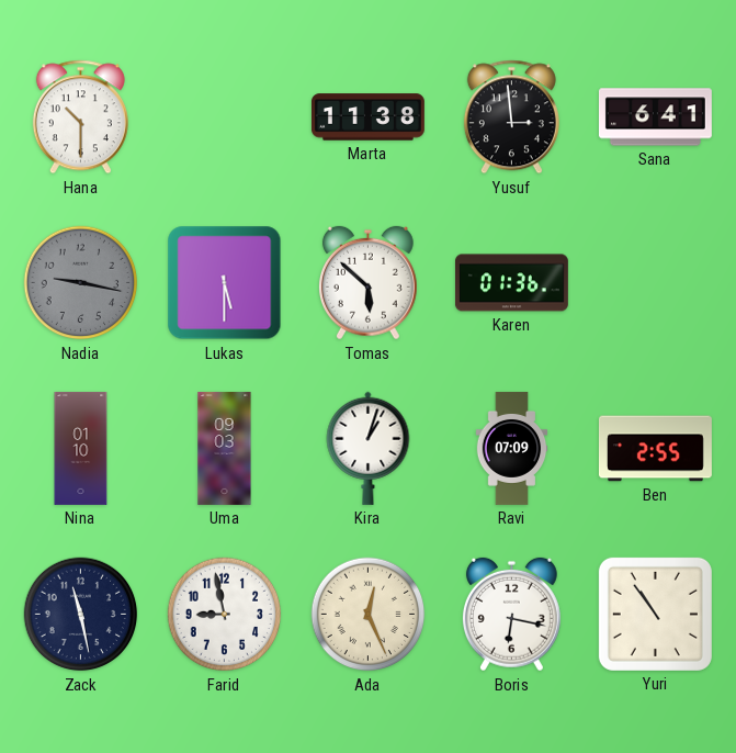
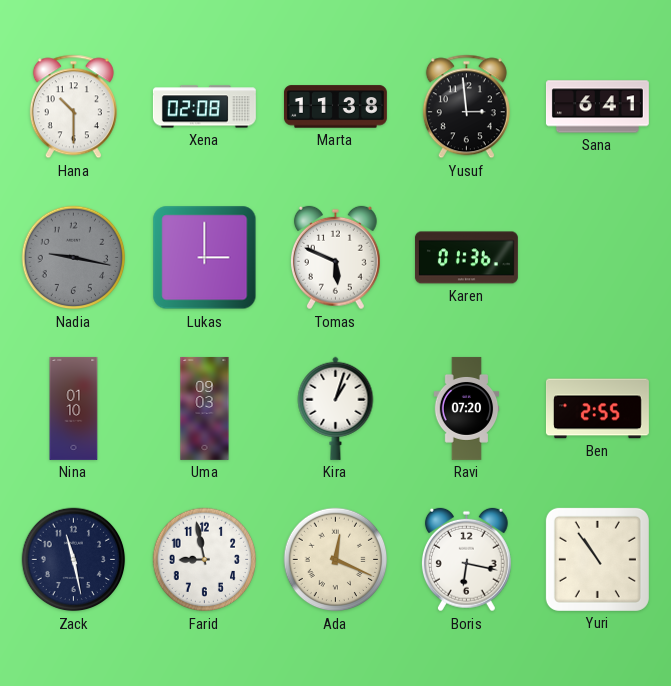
Xena: none -> 02:08
Lukas: 5:30 -> 3:00
Tomas: 5:52 -> 5:49
Ravi: 07:09 -> 07:20
Ada: 12:26 -> 12:19
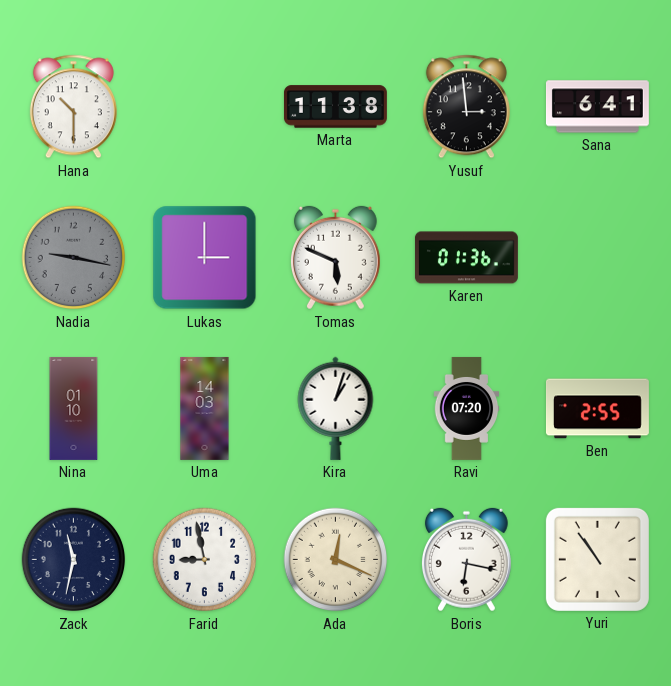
Xena: 02:08 -> none
Uma: 09:03 -> 14:03
Zack: 11:28 -> 11:32
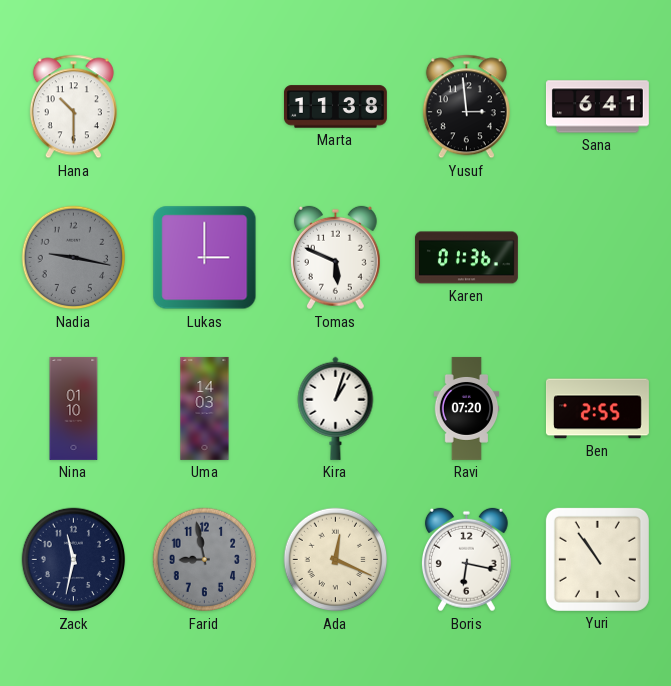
Farid dial: white -> grey
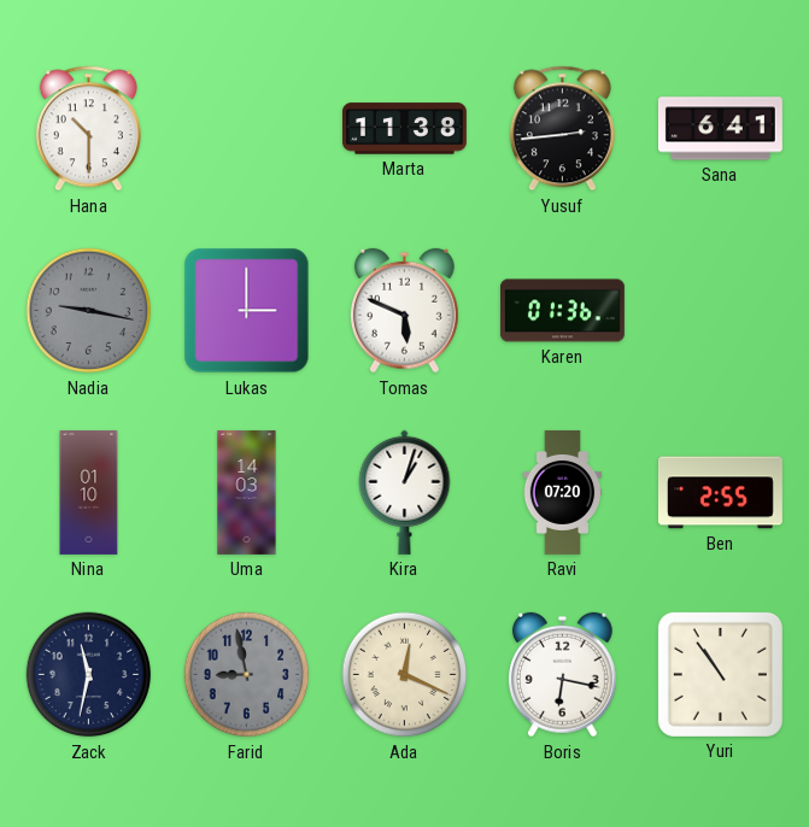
Yusuf: 2:59 -> 2:44
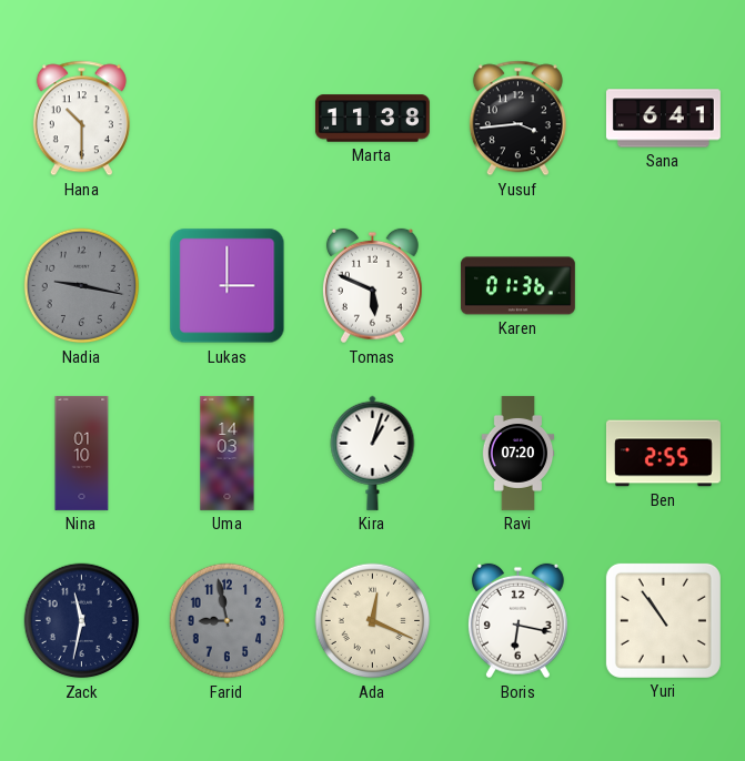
Yusuf: 2:44 -> 3:44
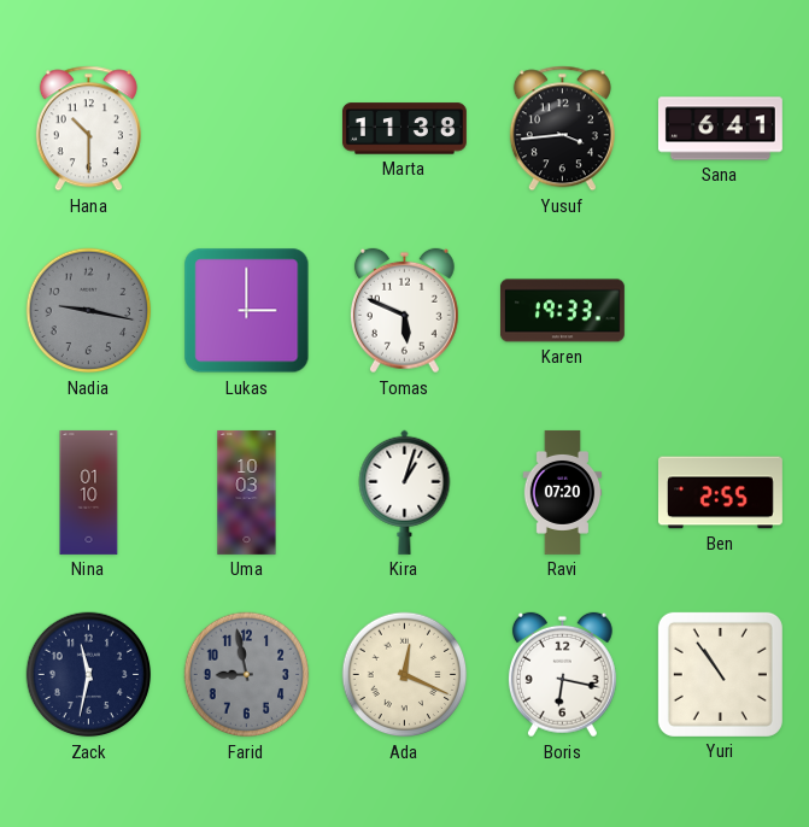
Karen: 01:36 -> 19:33
Uma: 14:03 -> 10:03
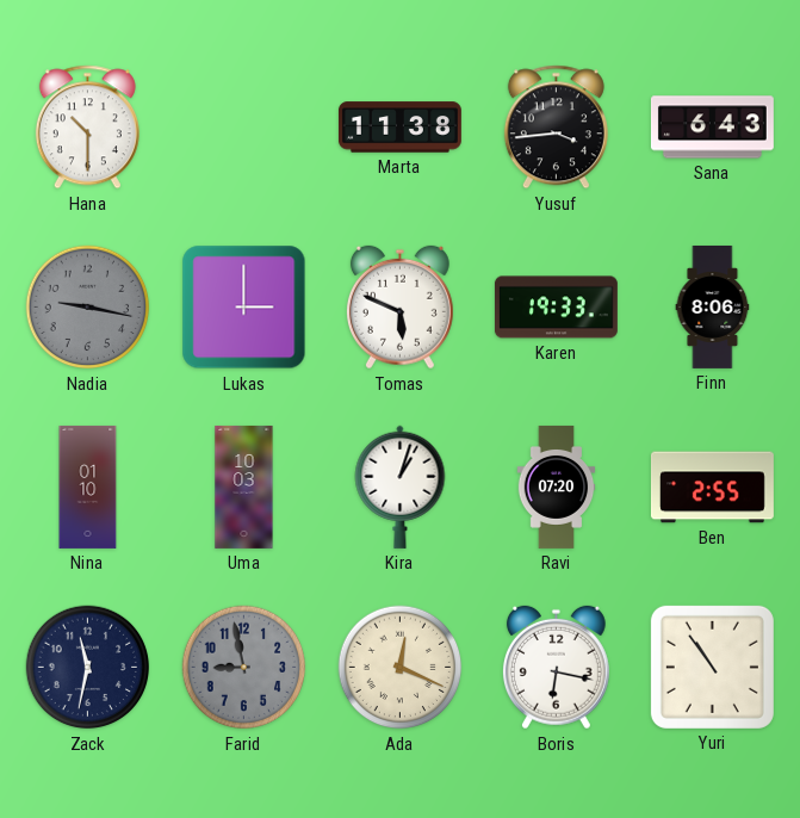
Sana: 6:41 -> 6:43
Finn: none -> 8:06
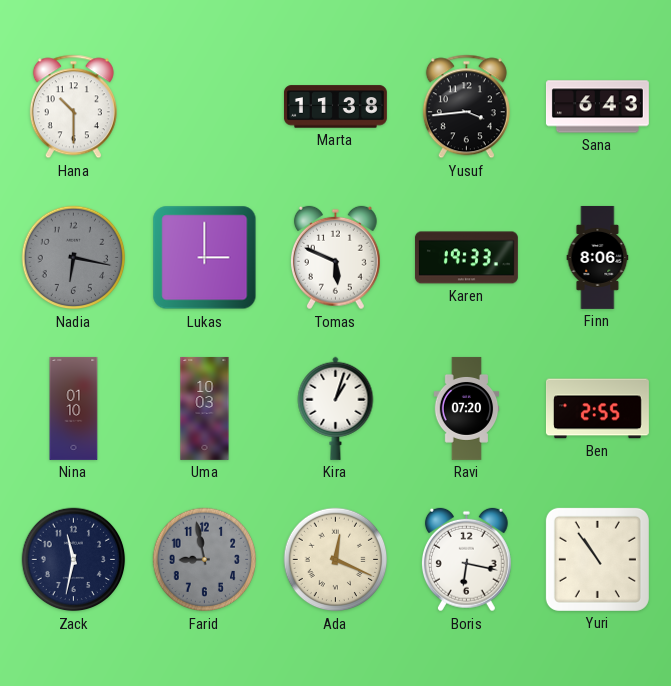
Nadia: 9:17 -> 6:17
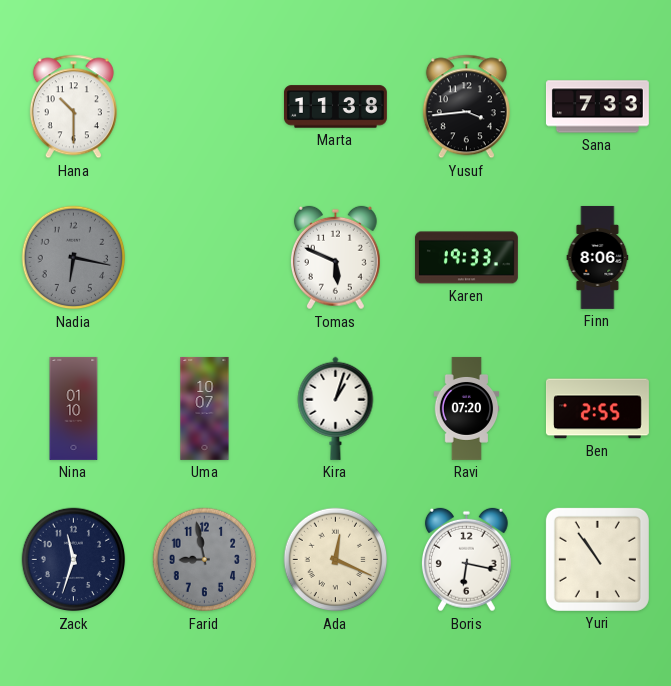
Sana: 6:43 -> 7:33
Lukas: 3:00 -> none
Uma: 10:03 -> 10:07
Zack: 11:32 -> 11:33
